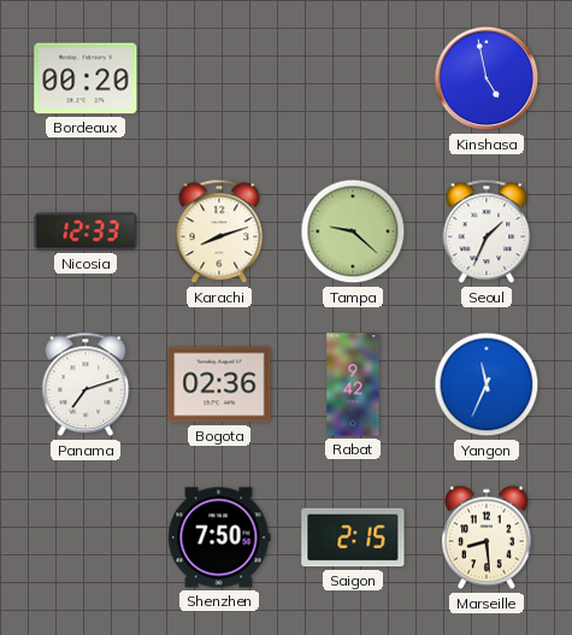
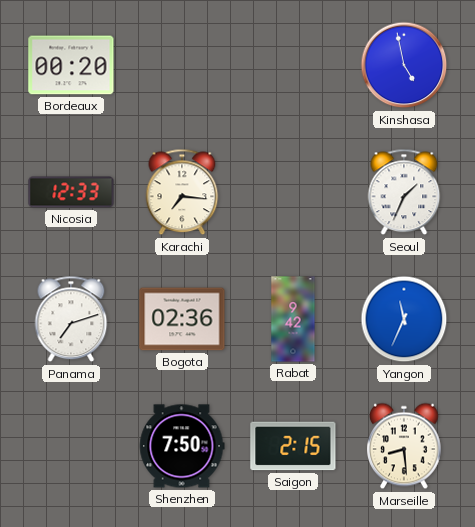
Karachi: 8:12 -> 7:16
Tampa: 9:22 -> none
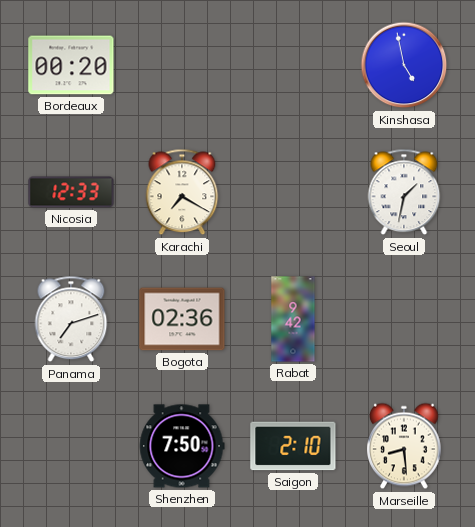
Karachi: 7:16 -> 7:20
Seoul: 1:34 -> 1:32
Yangon: 11:34 -> none
Saigon: 2:15 -> 2:10
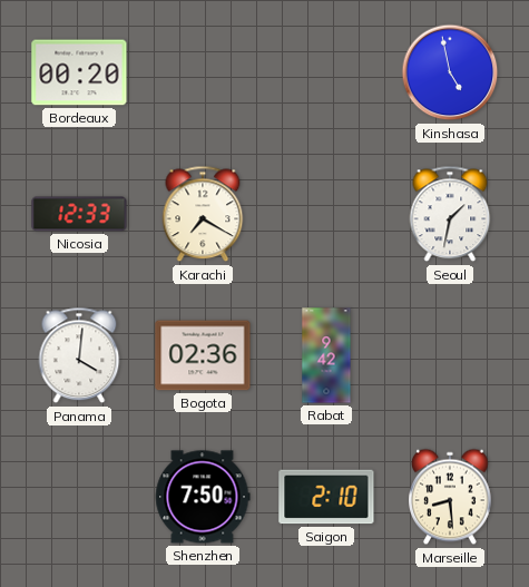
Panama: 7:12 -> 4:01
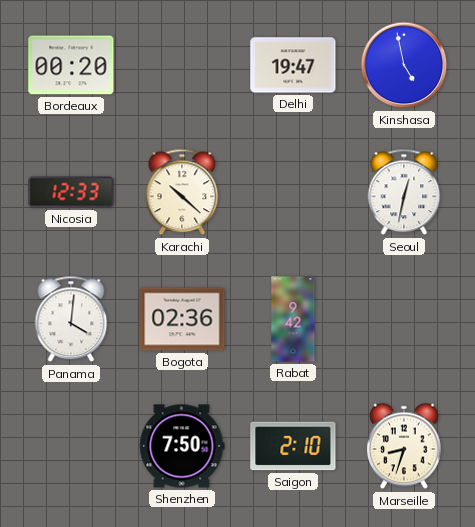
Delhi: none -> 19:47
Karachi: 7:20 -> 10:22
Seoul: 1:32 -> 12:32
Marseille: 8:29 -> 8:33
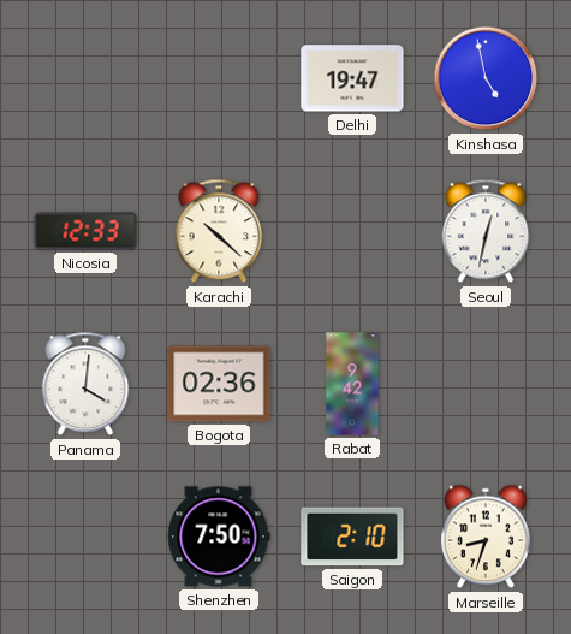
Bordeaux: 00:20 -> none
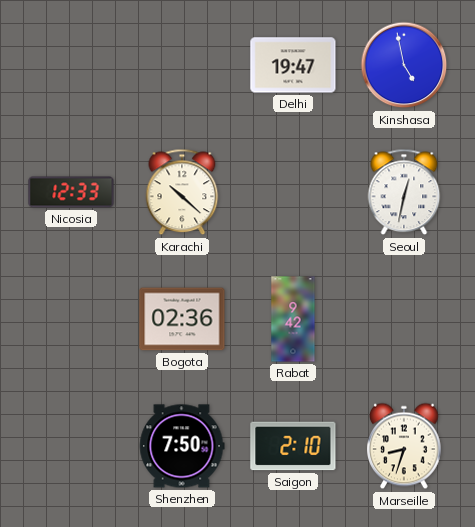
Panama: 4:01 -> none
